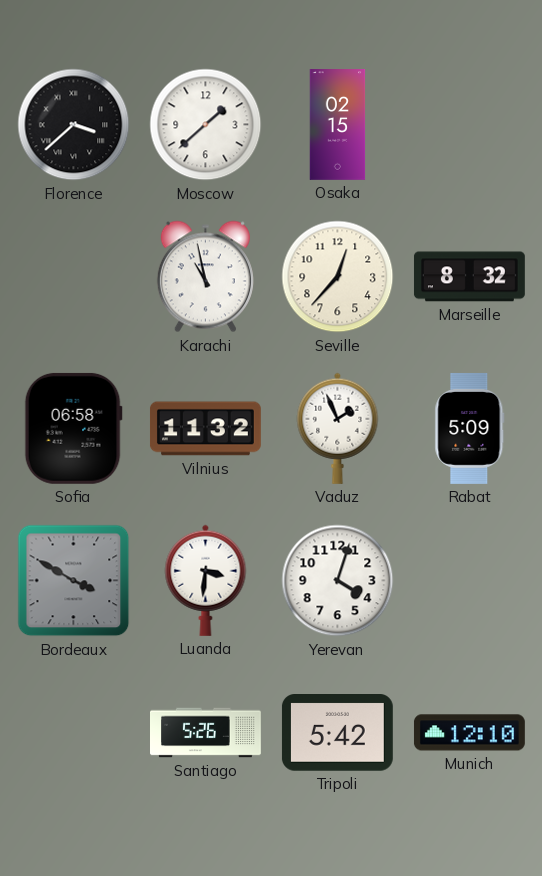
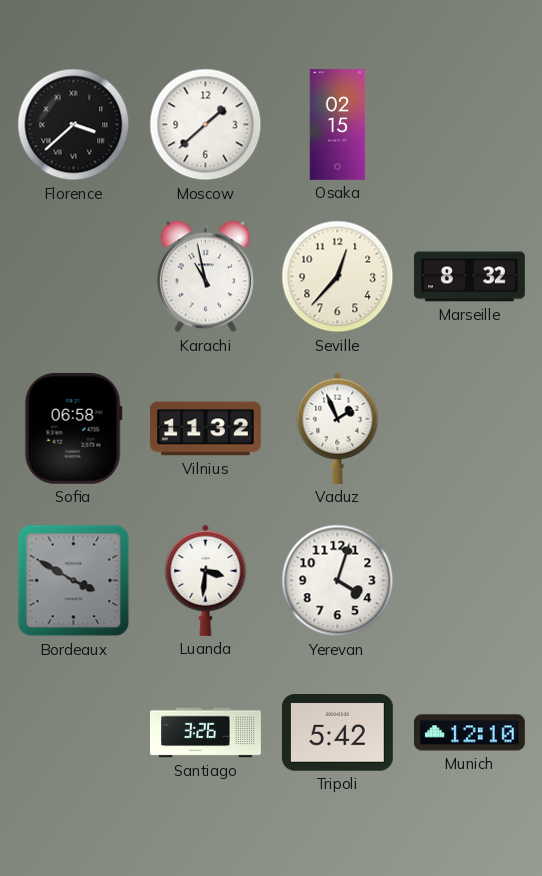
Rabat: 5:09 -> none
Santiago: 5:26 -> 3:26
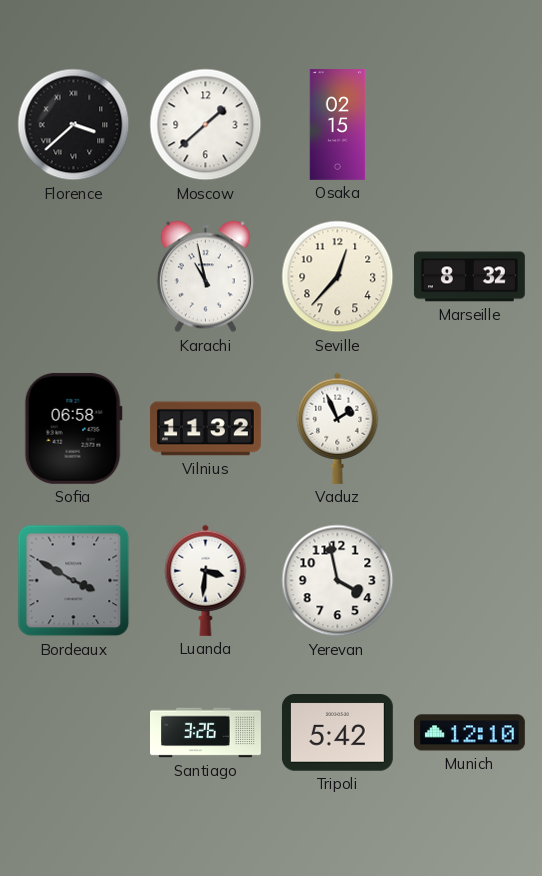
Yerevan: 4:03 -> 3:58
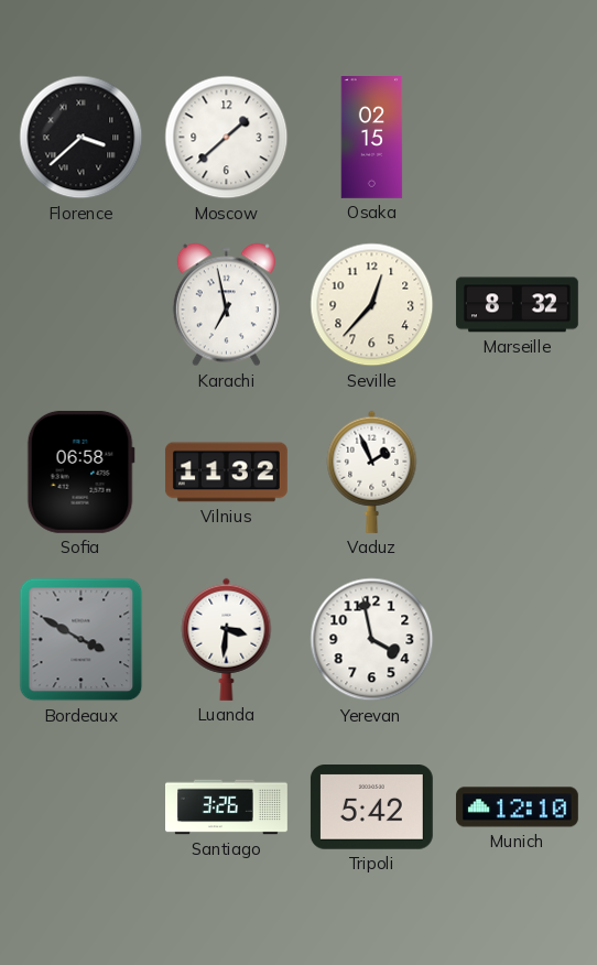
Karachi: 10:58 -> 6:58
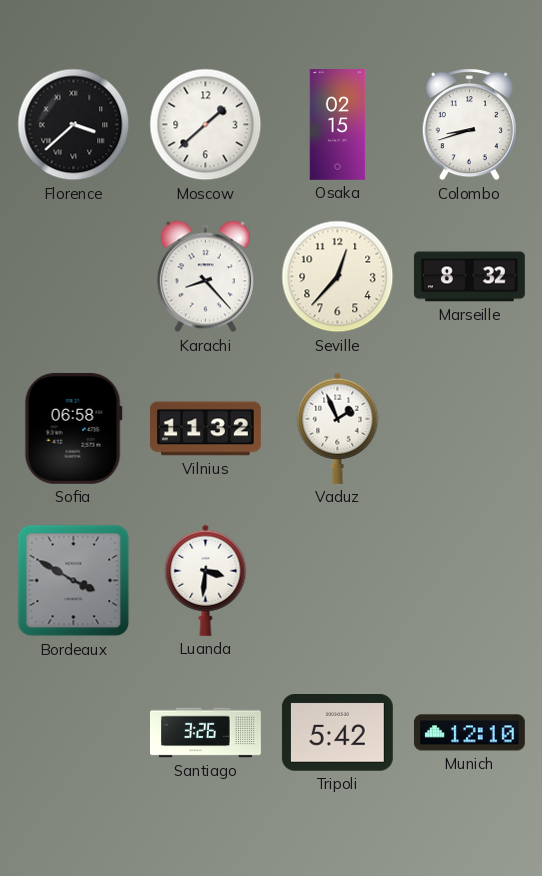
Colombo: none -> 8:42
Karachi: 6:58 -> 8:23
Yerevan: 3:58 -> none
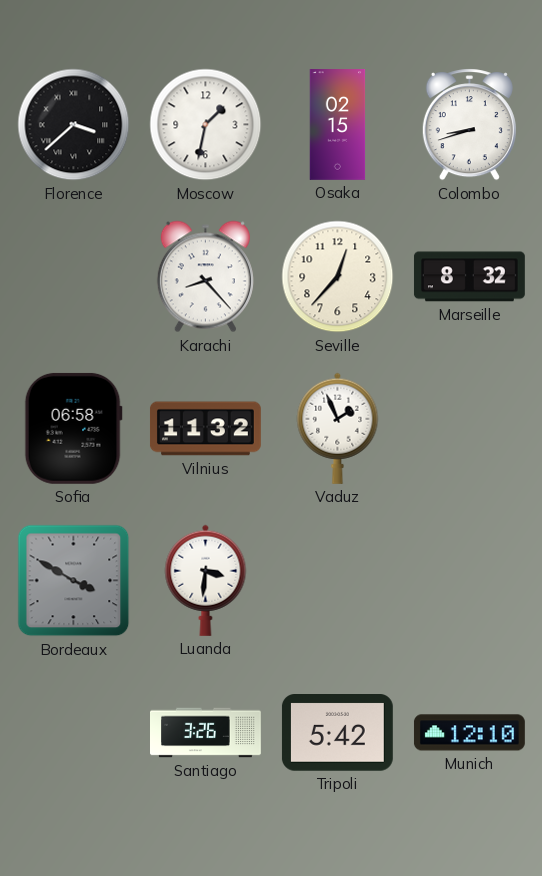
Moscow: 1:38 -> 1:32
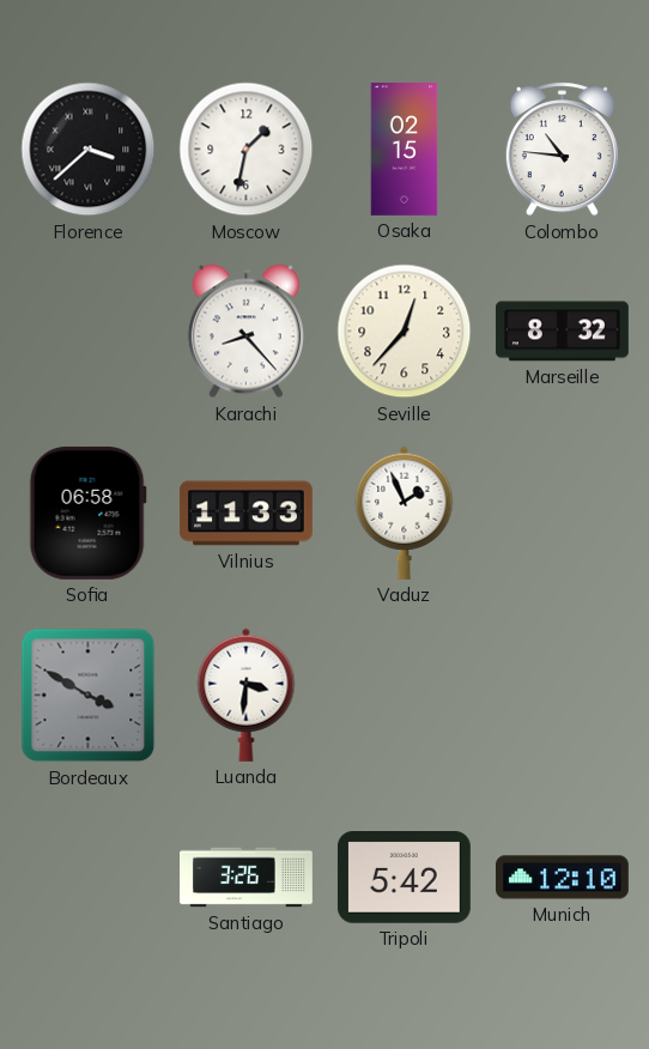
Colombo: 8:42 -> 10:46
Vilnius: 11:32 -> 11:33
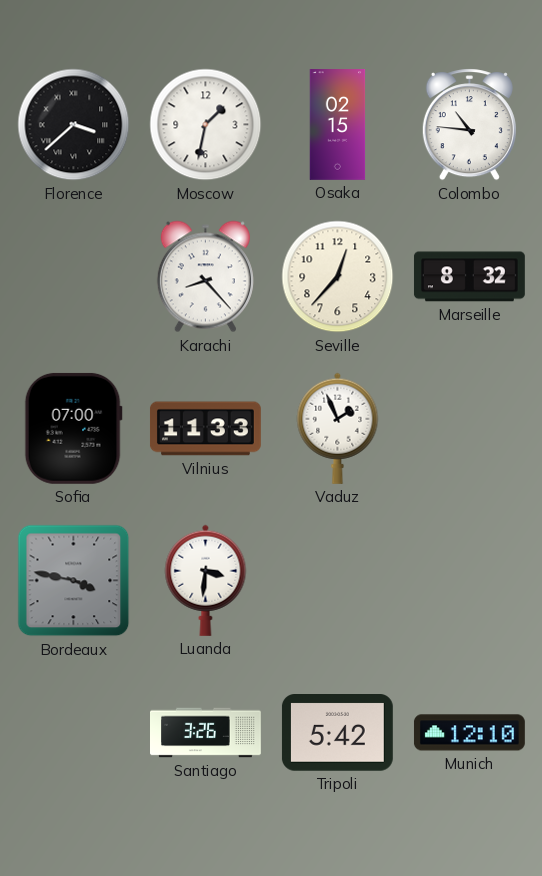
Sofia: 06:58 -> 07:00
Bordeaux: 3:50 -> 3:47
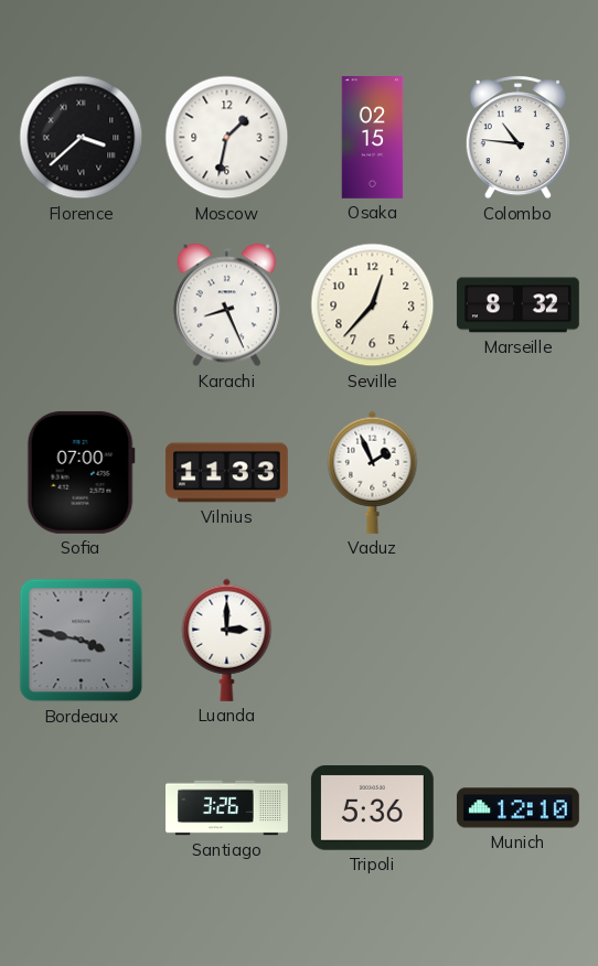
Karachi: 8:23 -> 8:26
Luanda: 3:31 -> 3:00
Tripoli: 5:42 -> 5:36
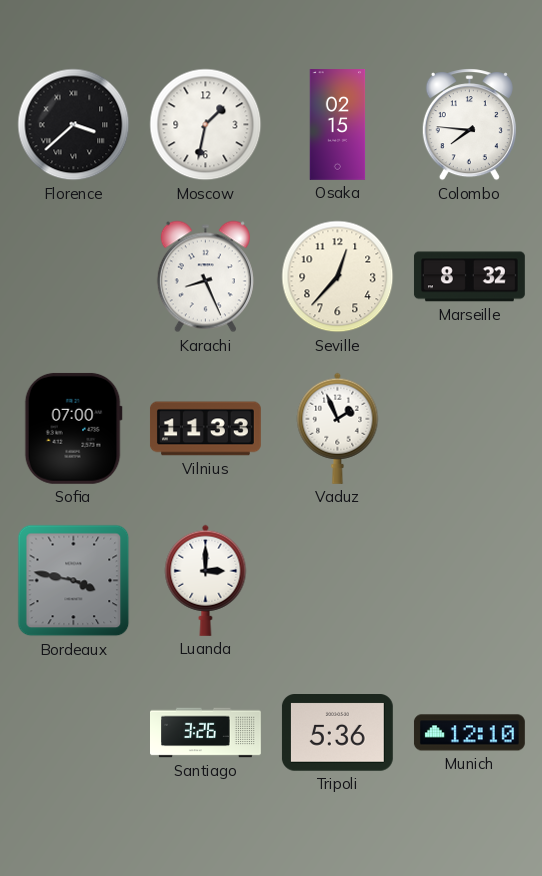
Colombo: 10:46 -> 7:46
